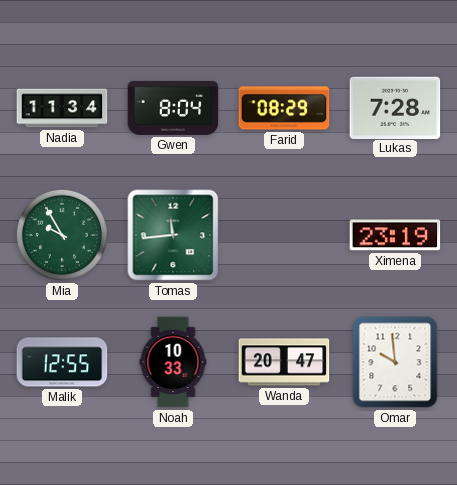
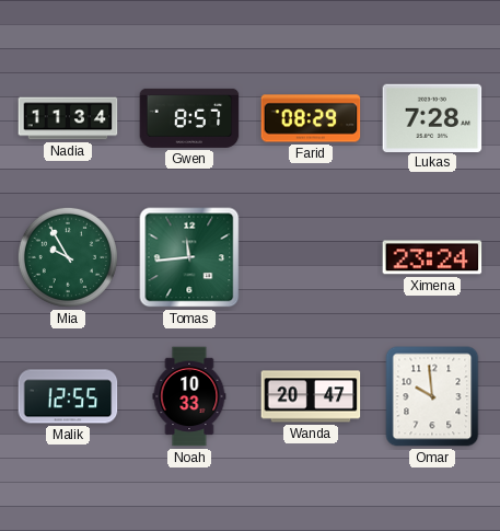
Gwen: 8:04 -> 8:57
Ximena: 23:19 -> 23:24
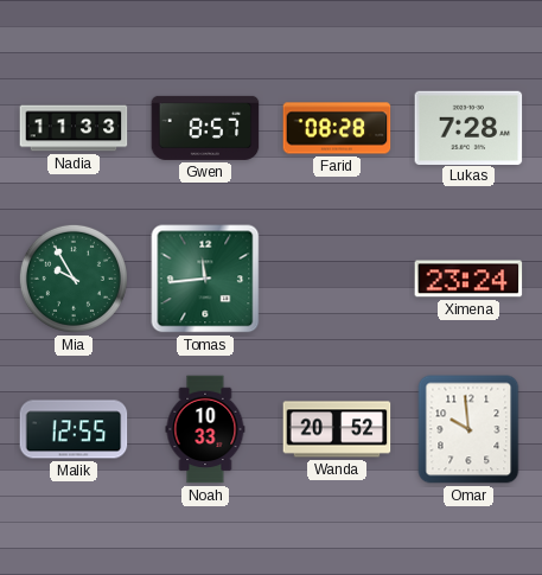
Nadia: 11:34 -> 11:33
Farid: 08:29 -> 08:28
Wanda: 20:47 -> 20:52
